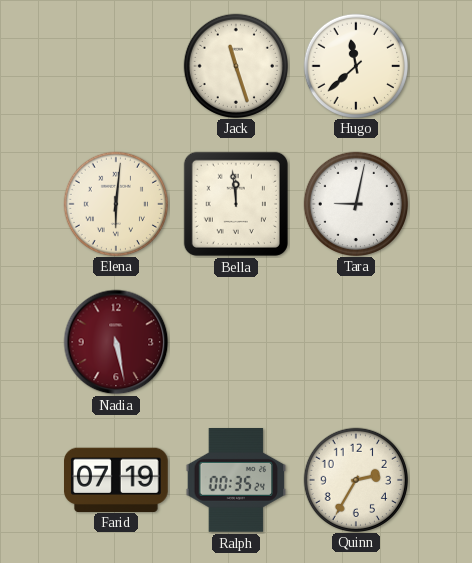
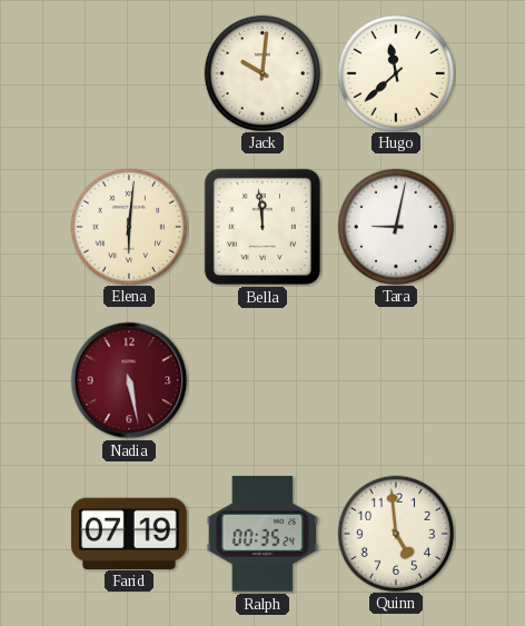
Jack: 11:27 -> 10:01
Quinn: 2:35 -> 4:59
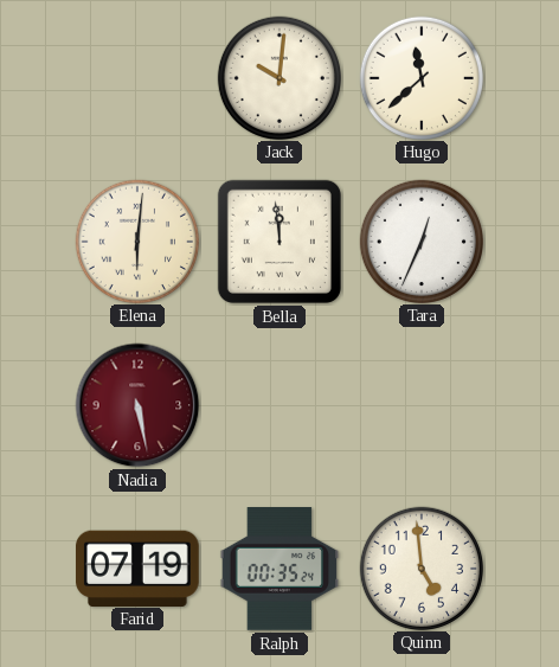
Tara: 9:02 -> 12:34
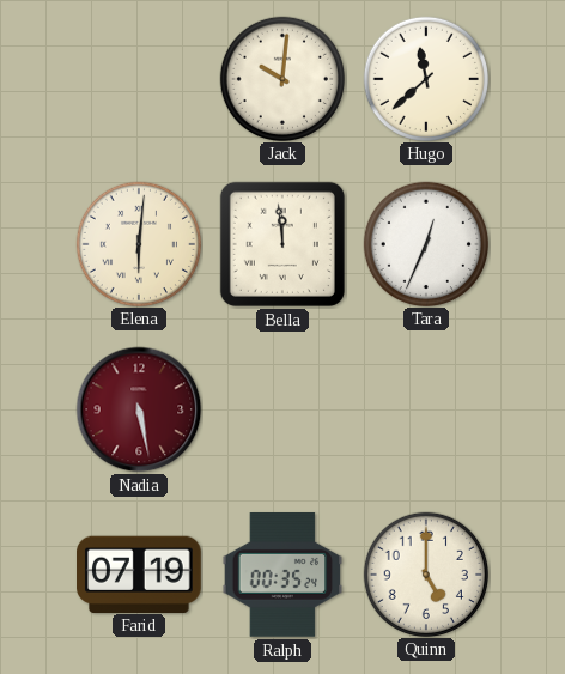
Quinn: 4:59 -> 5:00
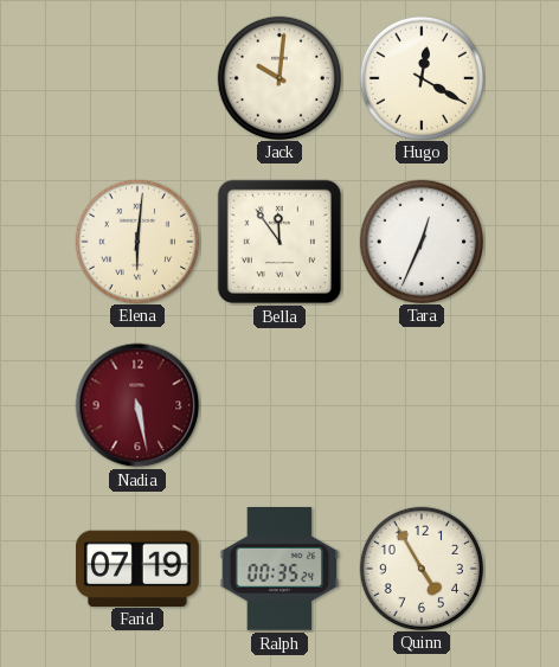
Hugo: 11:38 -> 12:20
Bella: 11:59 -> 11:54
Quinn: 5:00 -> 4:55
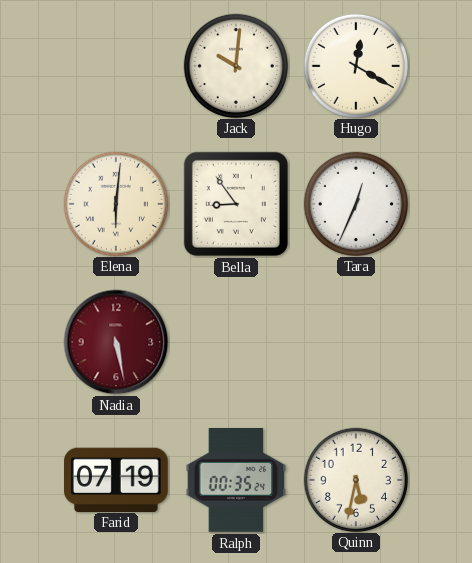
Bella: 11:54 -> 8:54
Quinn: 4:55 -> 5:32
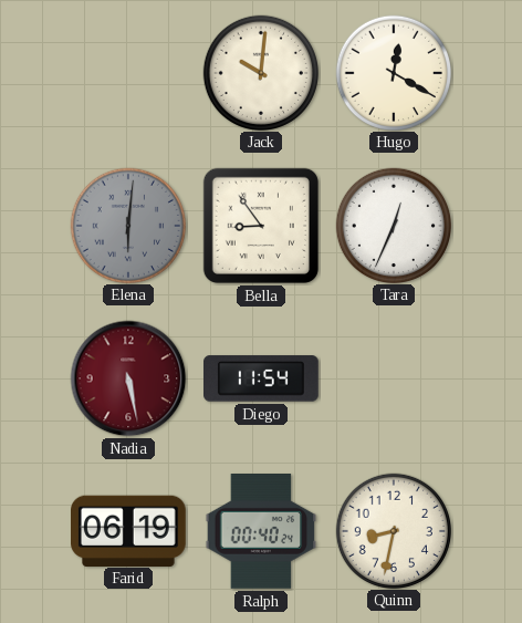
Elena dial: cream -> grey
Diego: none -> 11:54
Farid: 07:19 -> 06:19
Ralph: 00:35 -> 00:40
Quinn: 5:32 -> 8:32
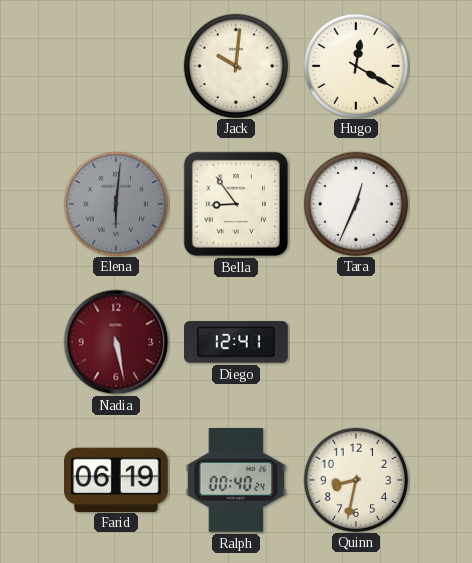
Diego: 11:54 -> 12:41
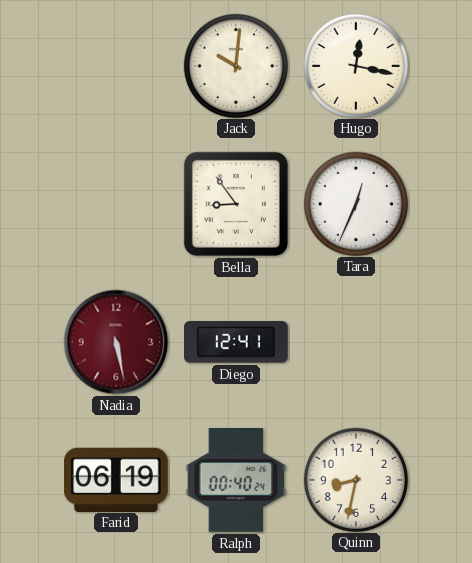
Hugo: 12:20 -> 12:17
Elena: 6:01 -> none
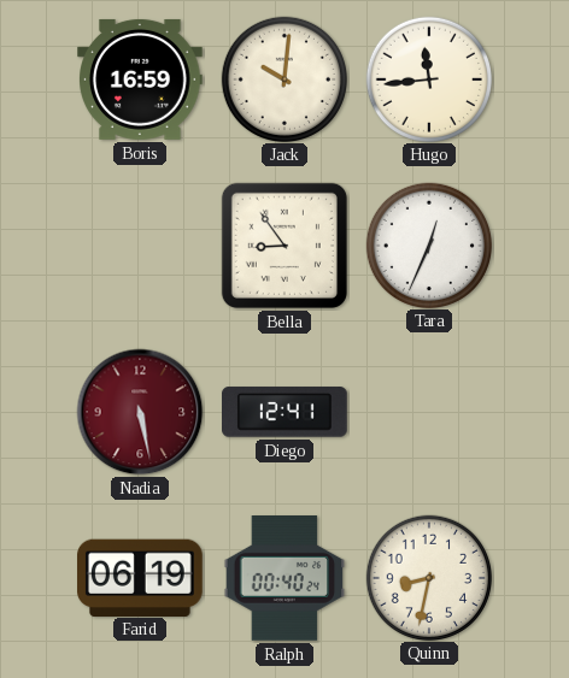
Boris: none -> 16:59
Hugo: 12:17 -> 11:44
